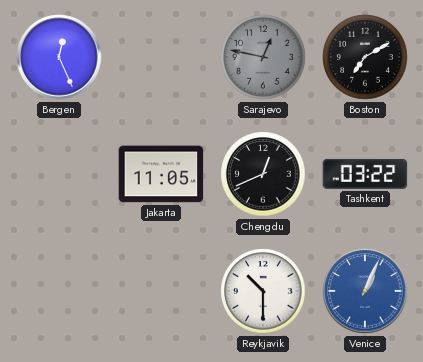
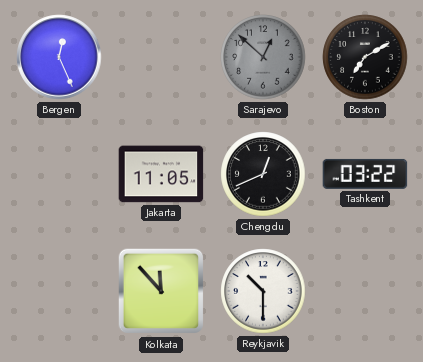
Sarajevo: 12:47 -> 12:52
Kolkata: none -> 11:53
Venice: 1:04 -> none
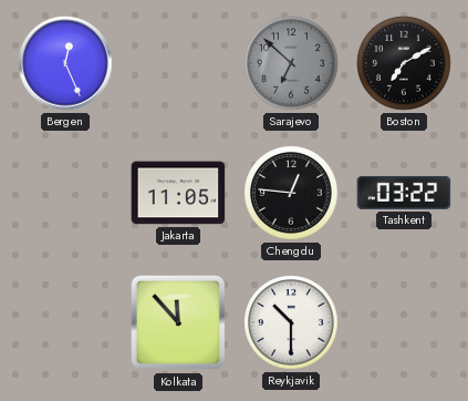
Sarajevo: 12:52 -> 6:52
Chengdu: 12:41 -> 12:46
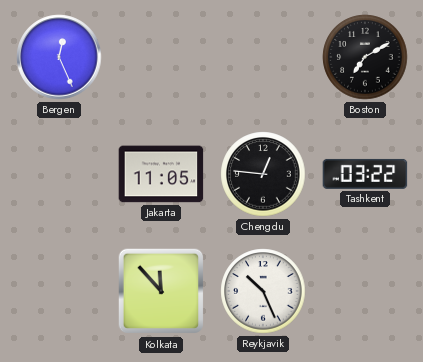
Sarajevo: 6:52 -> none
Reykjavik: 10:30 -> 10:26
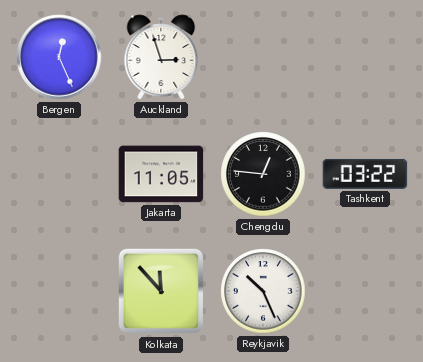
Auckland: none -> 2:57
Boston: 7:10 -> none
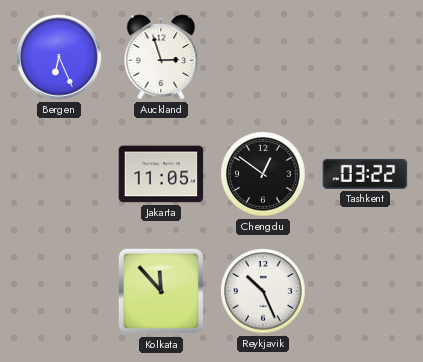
Bergen: 12:26 -> 6:26
Chengdu: 12:46 -> 12:51
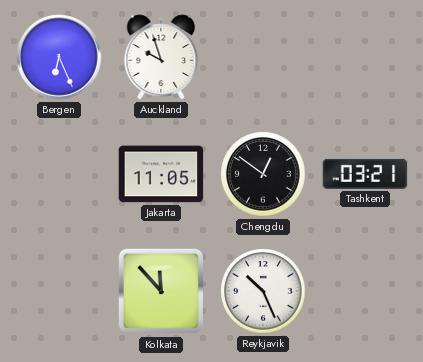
Auckland: 2:57 -> 9:57
Tashkent: 03:22 -> 03:21
